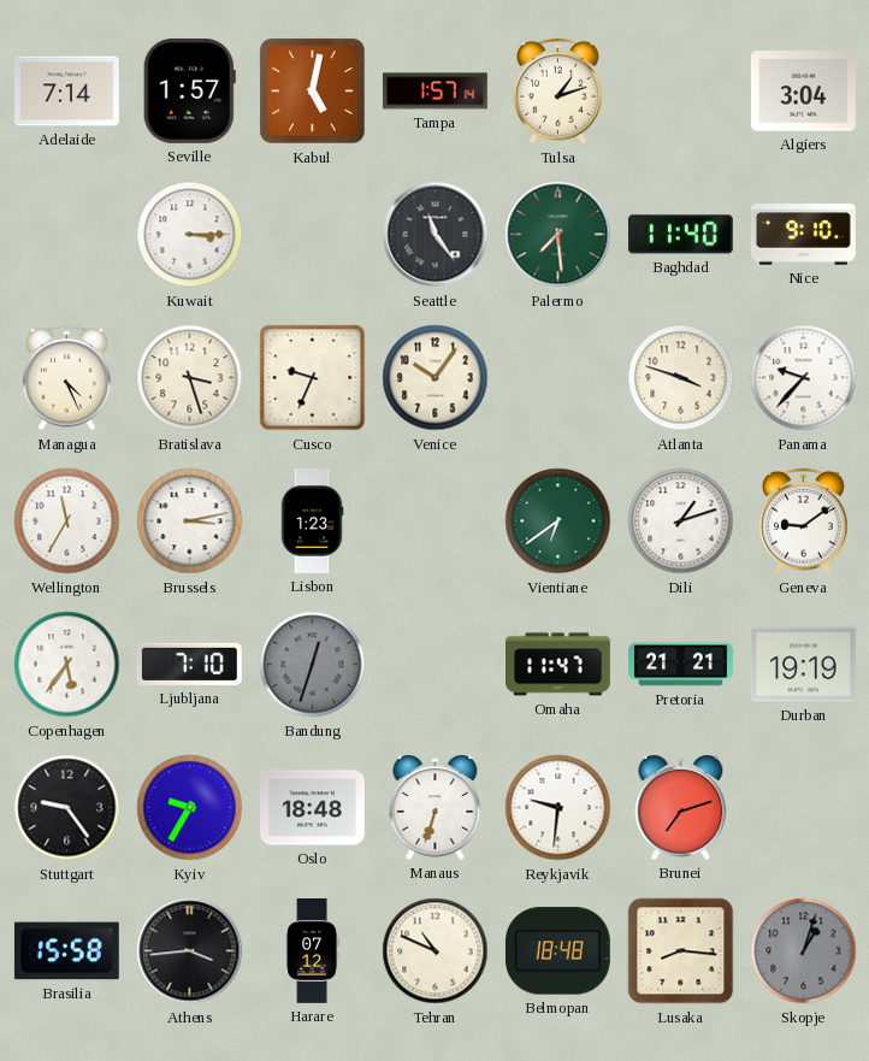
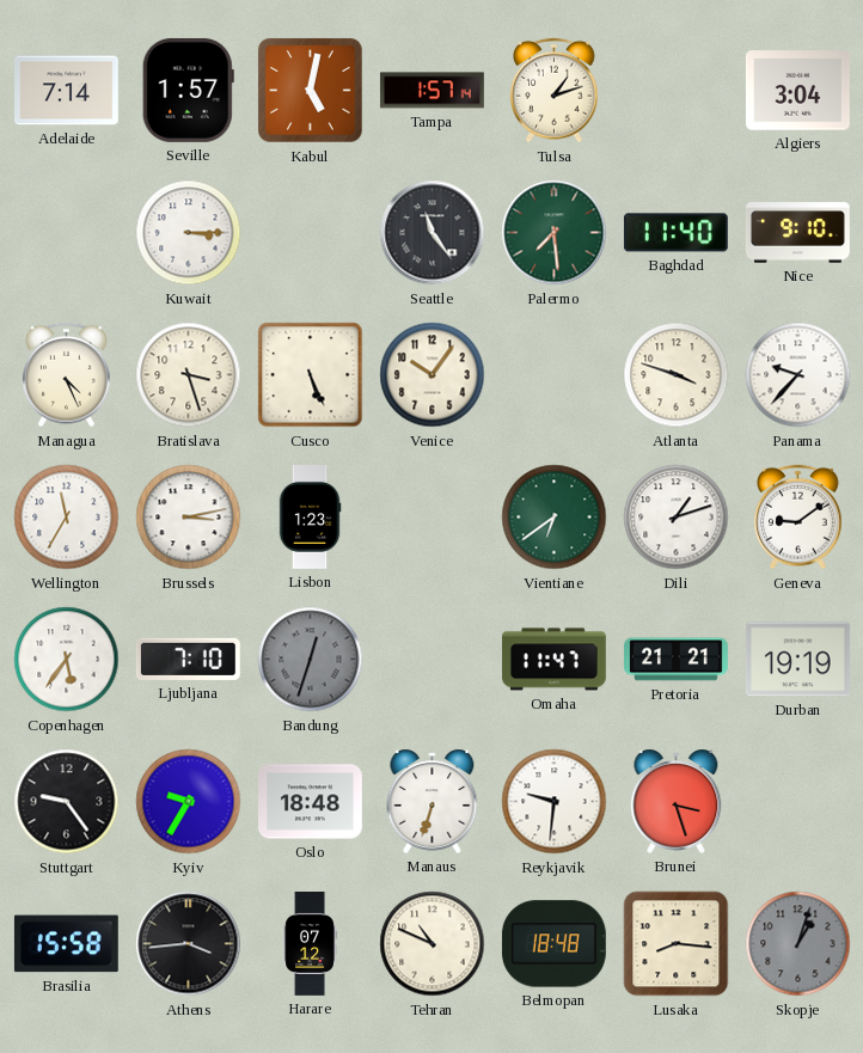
Cusco: 9:34 -> 5:26
Brunei: 7:12 -> 3:27
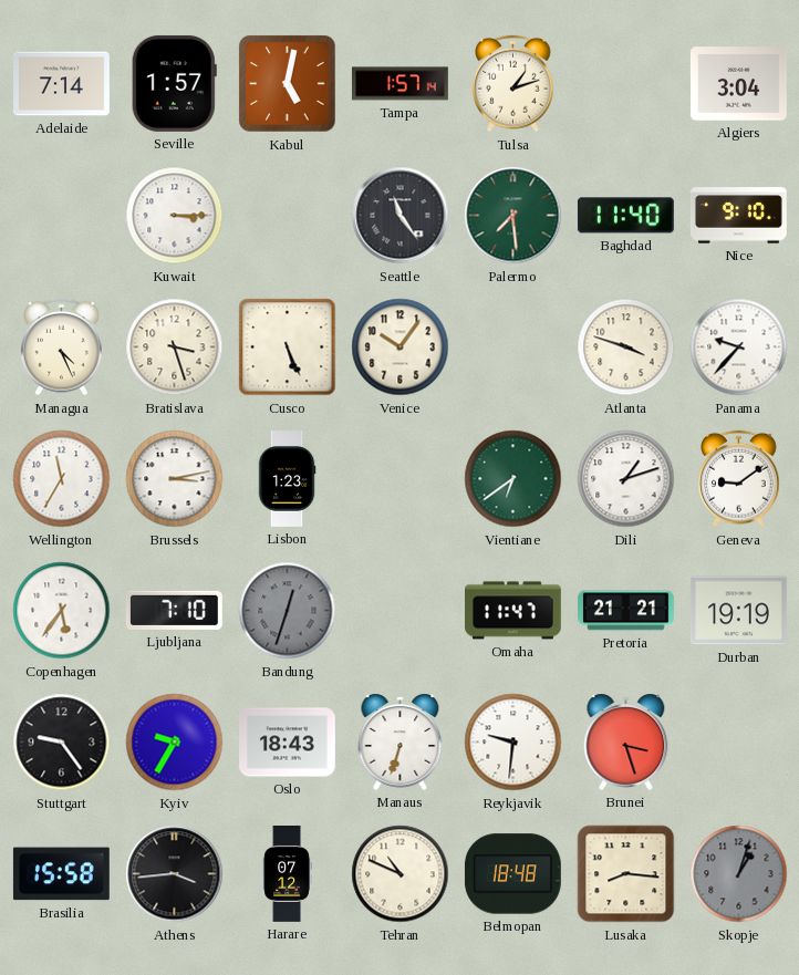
Oslo: 18:48 -> 18:43
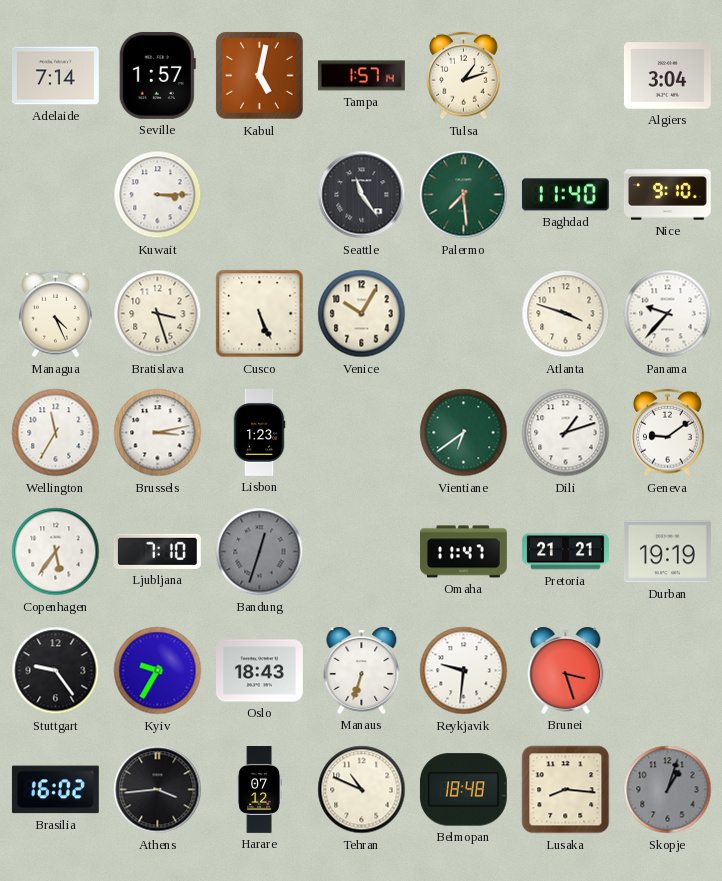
Venice: 10:06 -> 10:05
Brasilia: 15:58 -> 16:02
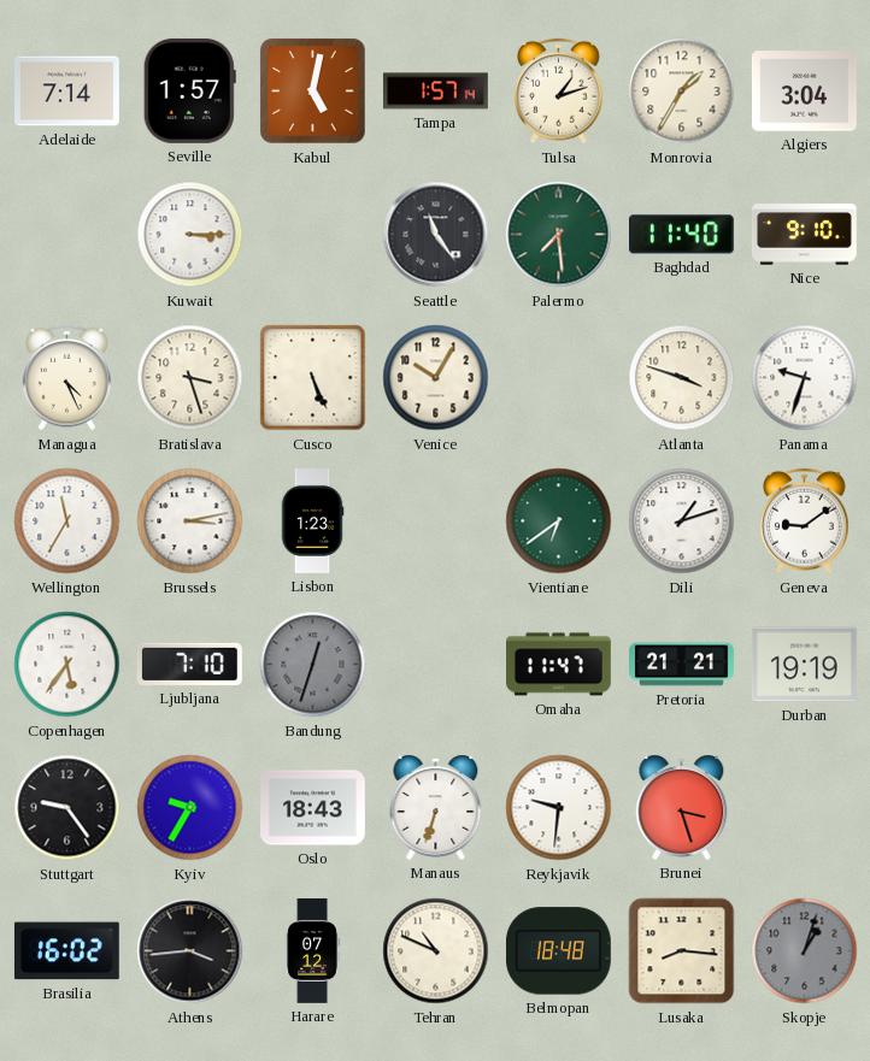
Monrovia: none -> 1:35
Panama: 9:37 -> 9:33
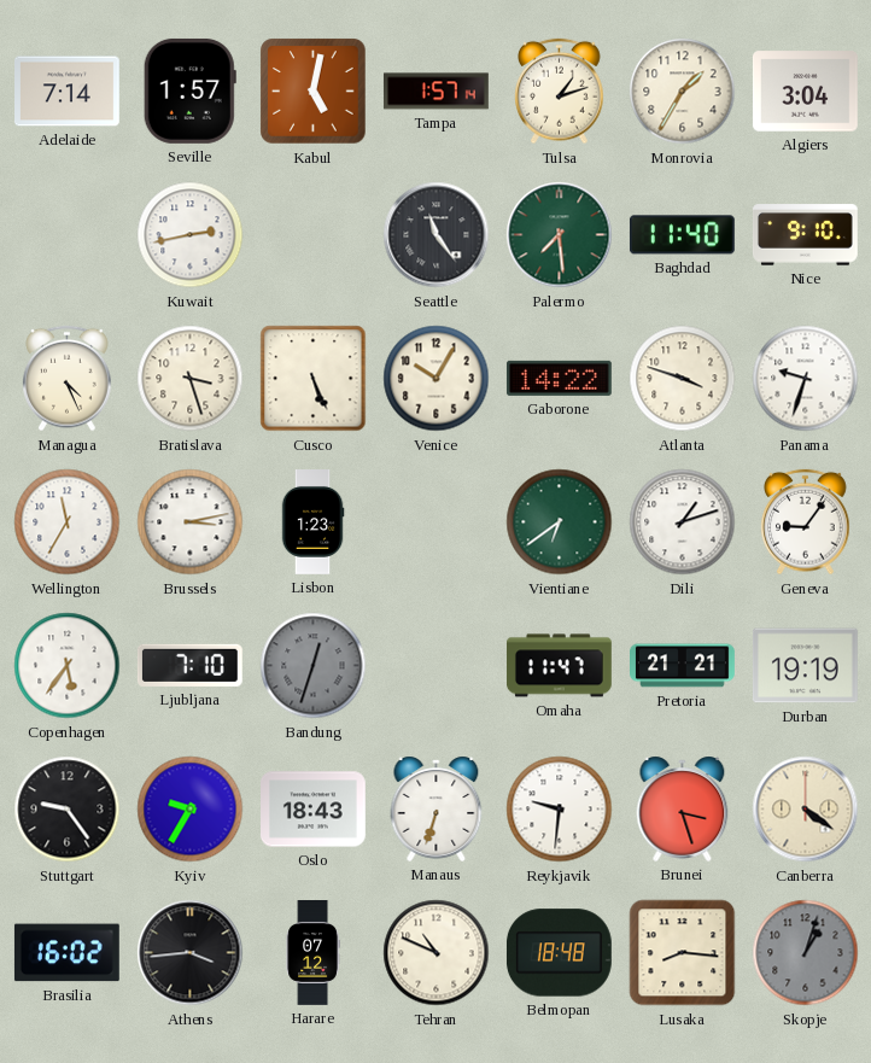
Kuwait: 3:15 -> 2:43
Gaborone: none -> 14:22
Geneva: 9:09 -> 9:06
Canberra: none -> 4:21
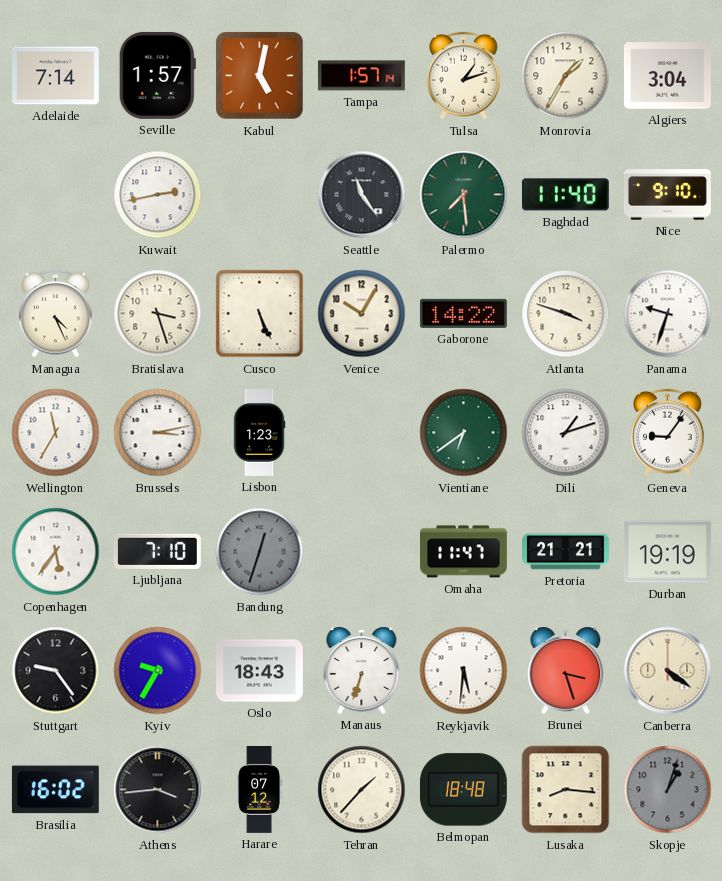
Reykjavik: 9:31 -> 5:31
Tehran: 10:49 -> 1:37
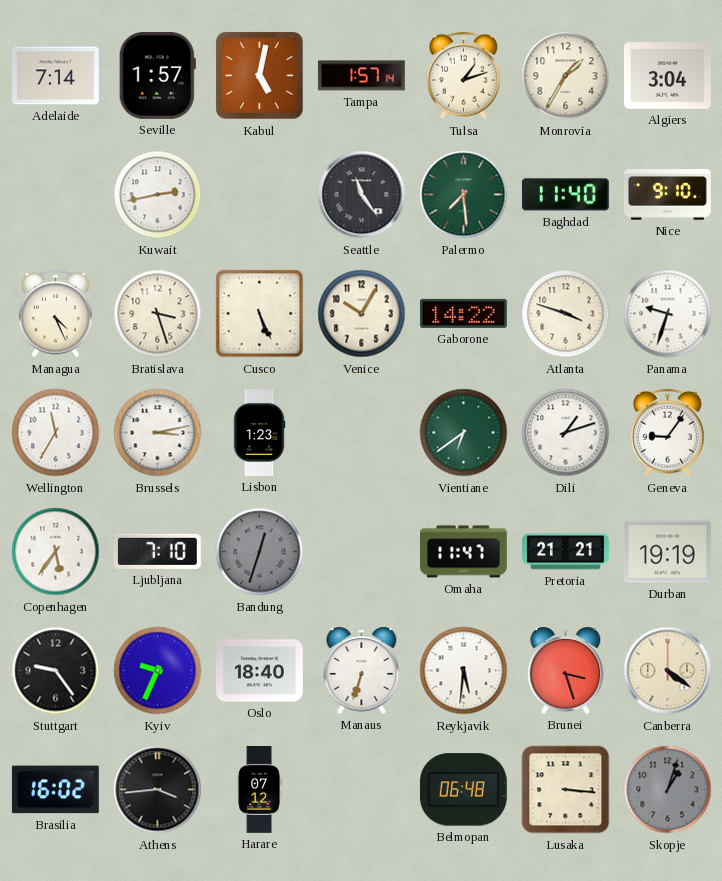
Kyiv: 9:35 -> 9:34
Oslo: 18:43 -> 18:40
Tehran: 1:37 -> none
Belmopan: 18:48 -> 06:48
Lusaka: 8:16 -> 3:16
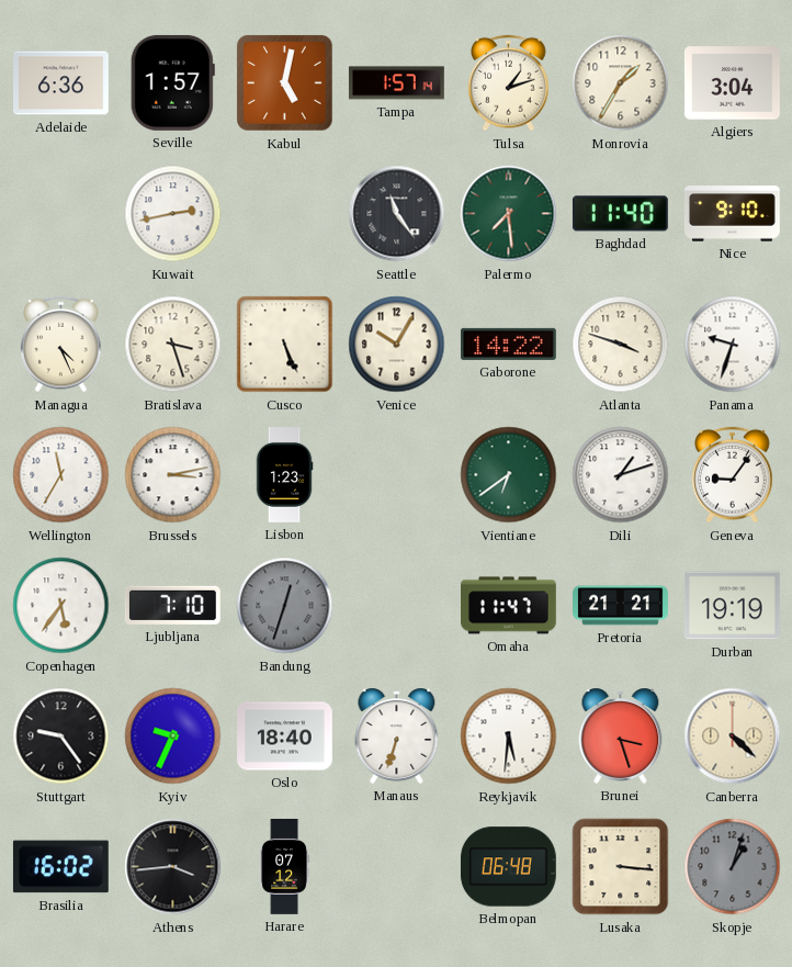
Adelaide: 7:14 -> 6:36
Canberra: 4:21 -> 4:22
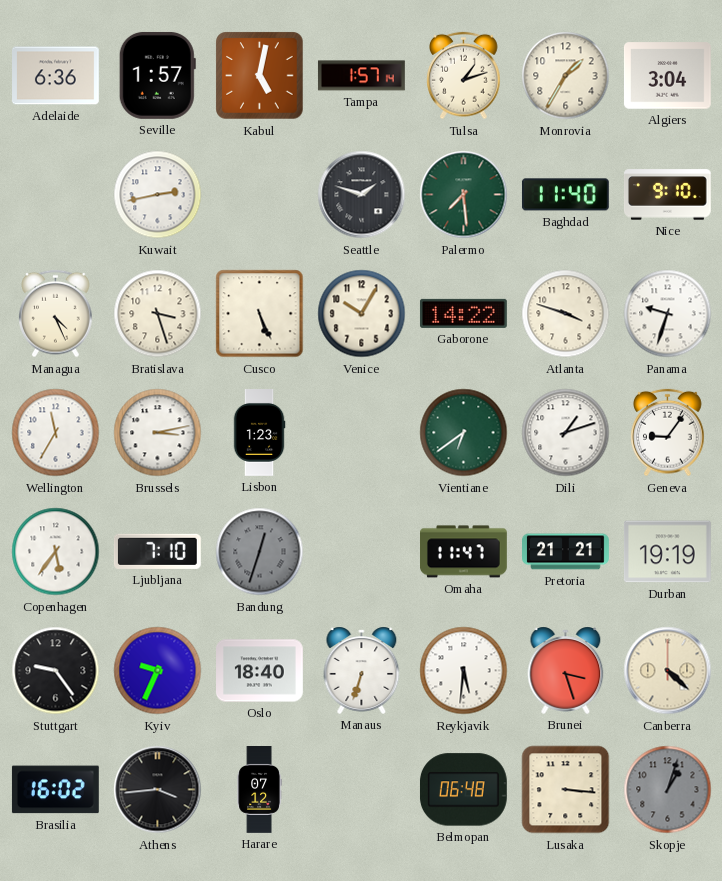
Seattle: 11:24 -> 1:48
